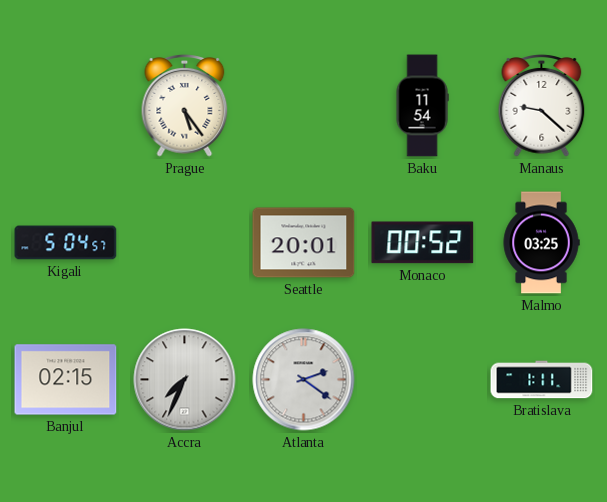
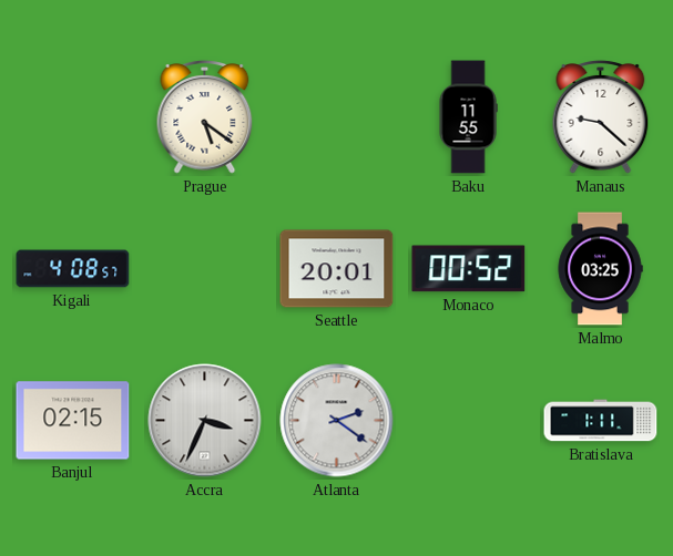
Prague: 5:24 -> 5:21
Baku: 11:54 -> 11:55
Kigali: 5:04 -> 4:08
Accra: 7:34 -> 3:34
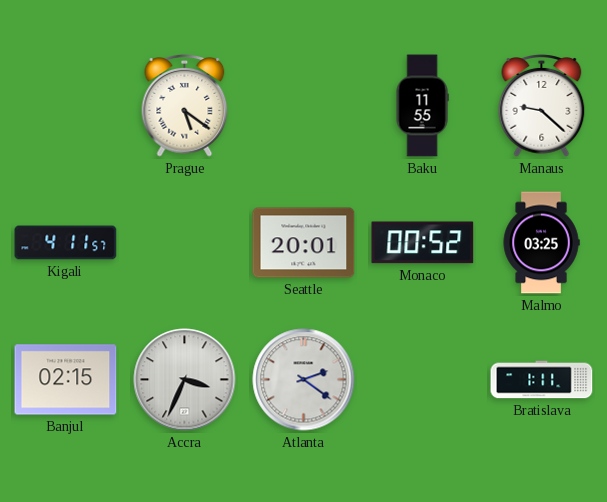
Kigali: 4:08 -> 4:11
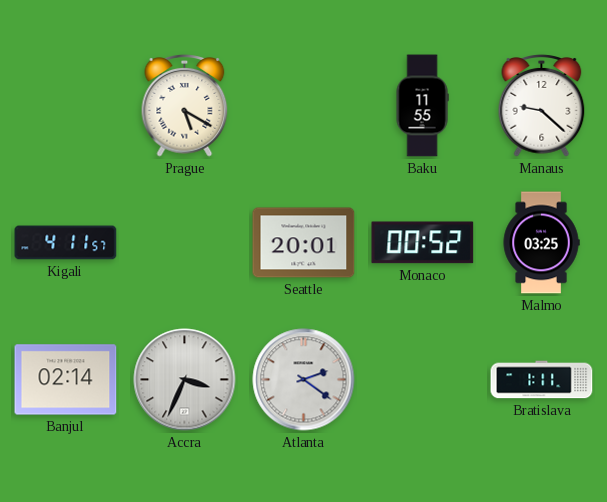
Prague: 5:21 -> 5:20
Banjul: 02:15 -> 02:14
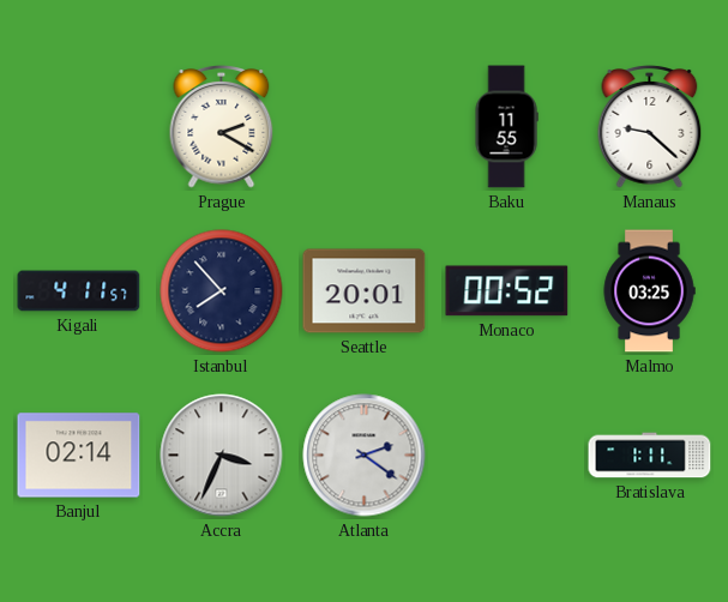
Prague: 5:20 -> 2:20
Istanbul: none -> 7:53
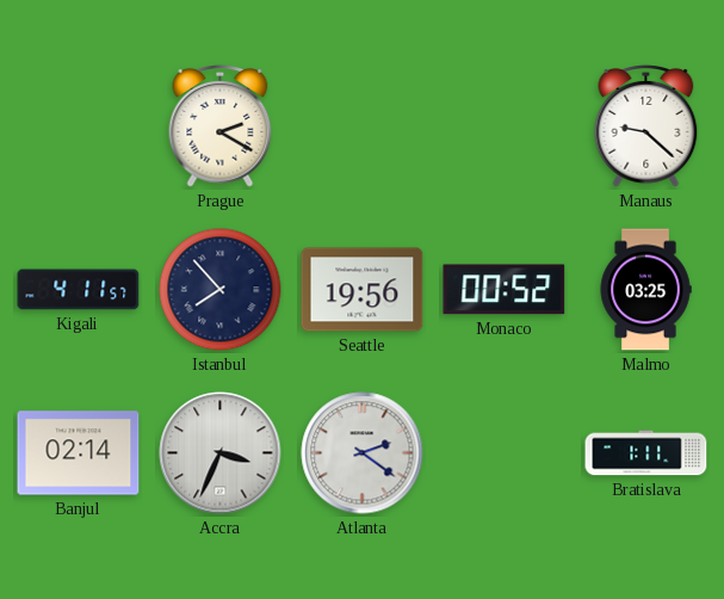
Baku: 11:55 -> none
Seattle: 20:01 -> 19:56
